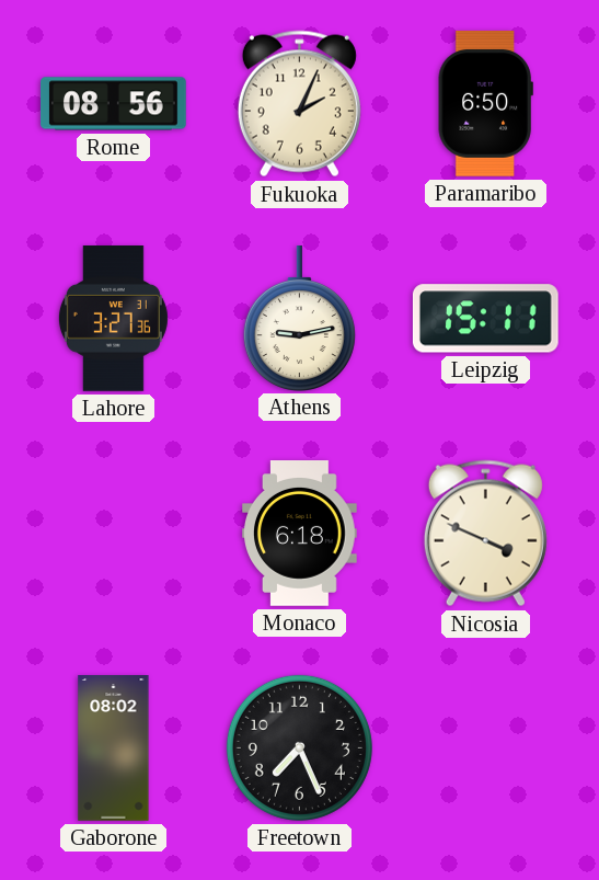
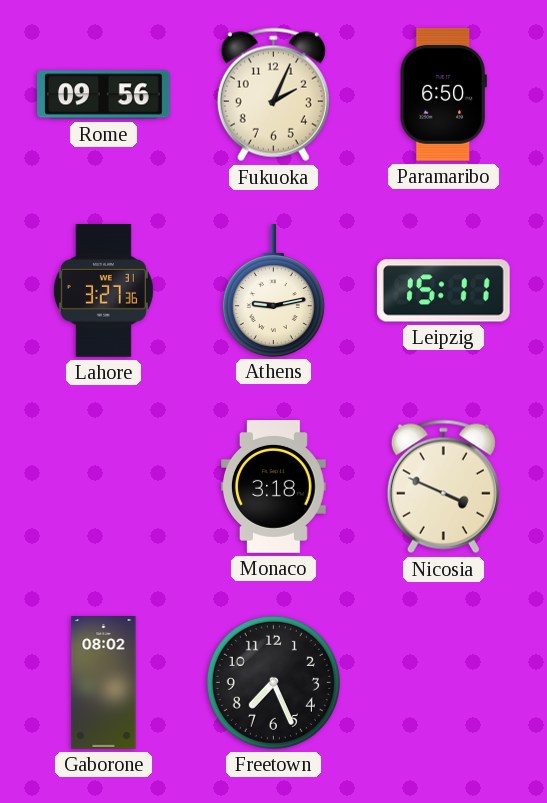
Rome: 08:56 -> 09:56
Monaco: 6:18 -> 3:18
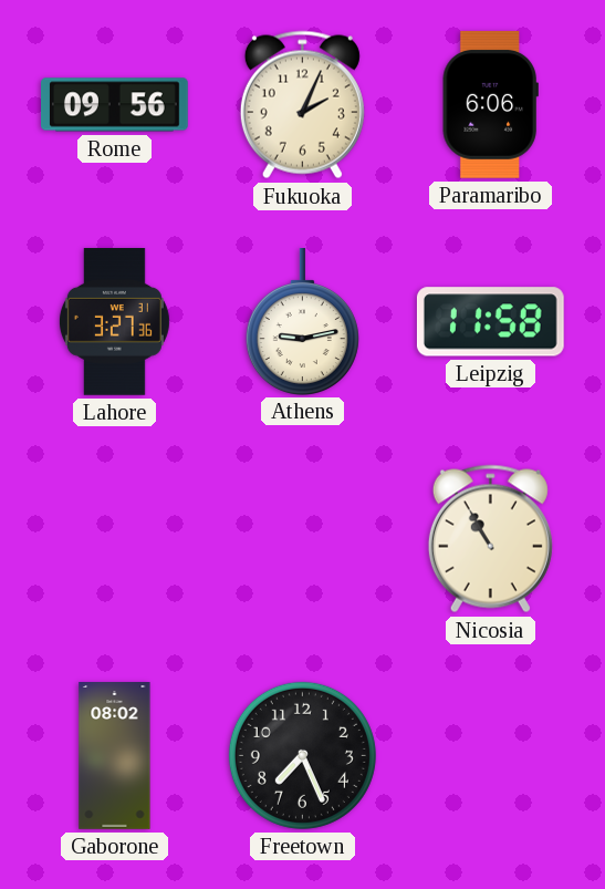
Paramaribo: 6:50 -> 6:06
Leipzig: 15:11 -> 11:58
Monaco: 3:18 -> none
Nicosia: 3:49 -> 10:55
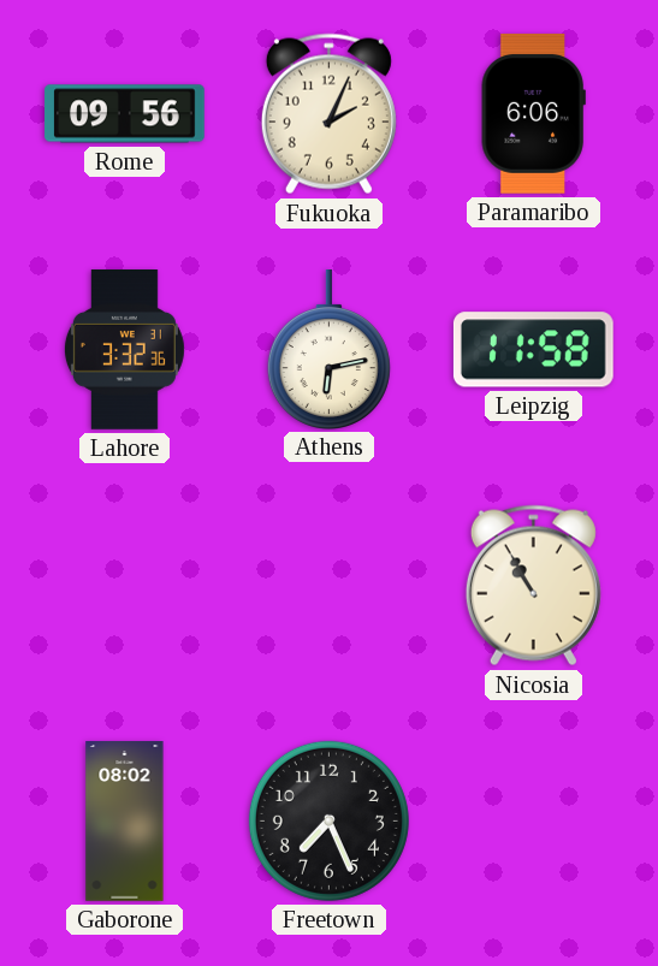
Lahore: 3:27 -> 3:32
Athens: 9:13 -> 6:13
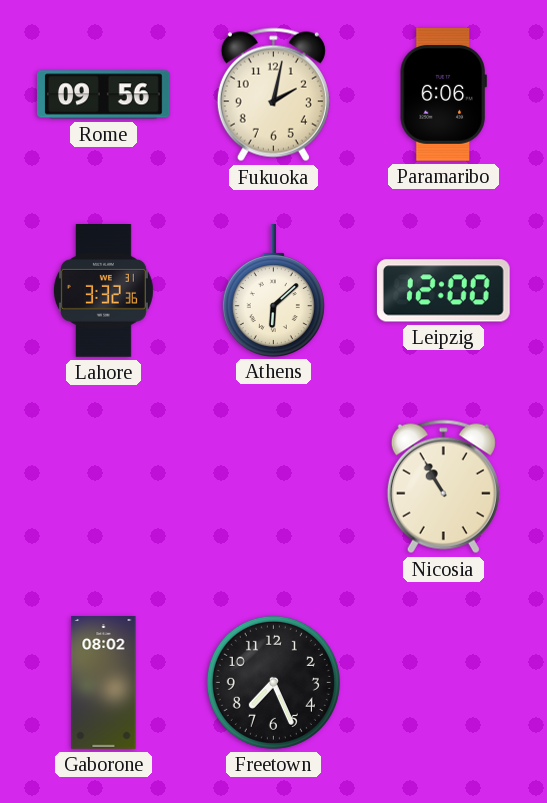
Fukuoka: 2:04 -> 2:02
Athens: 6:13 -> 6:08
Leipzig: 11:58 -> 12:00
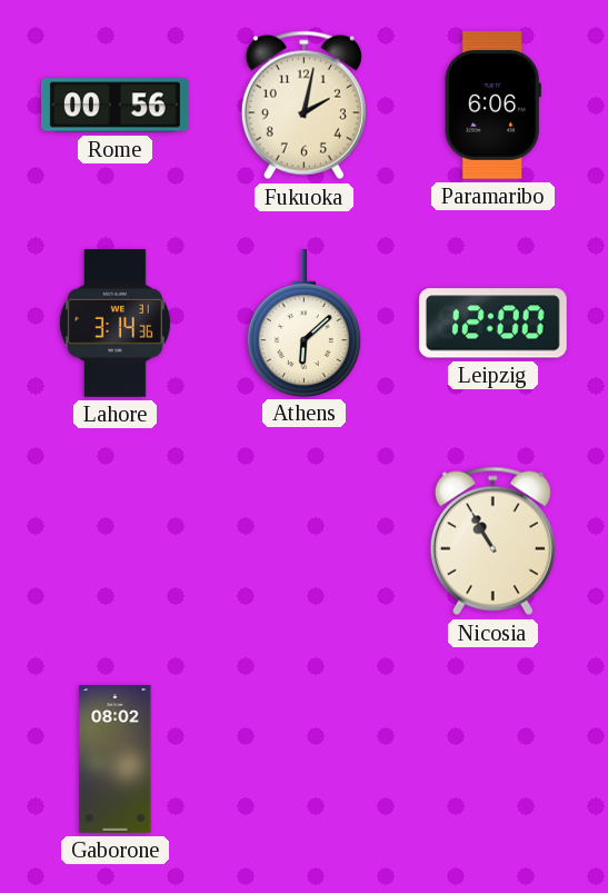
Rome: 09:56 -> 00:56
Lahore: 3:32 -> 3:14
Freetown: 7:26 -> none
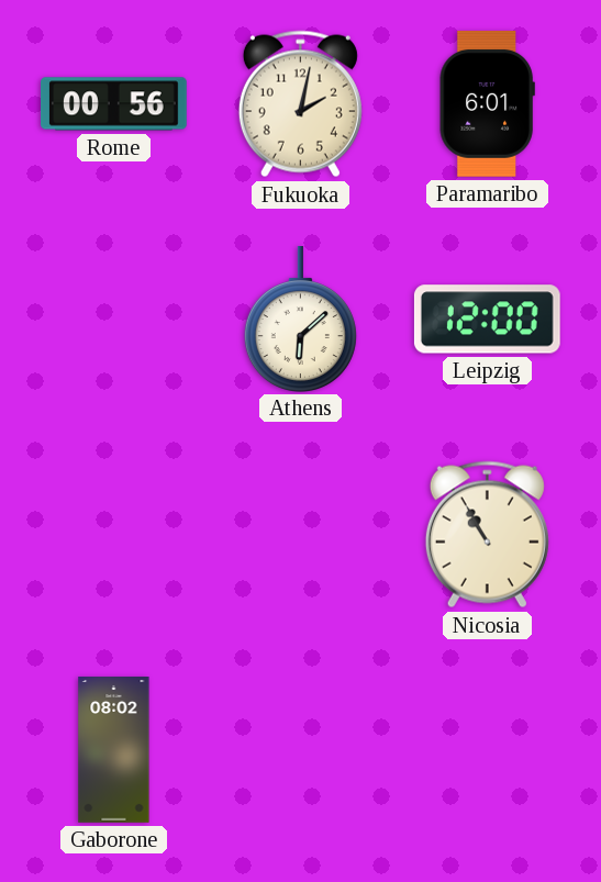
Paramaribo: 6:06 -> 6:01
Lahore: 3:14 -> none
